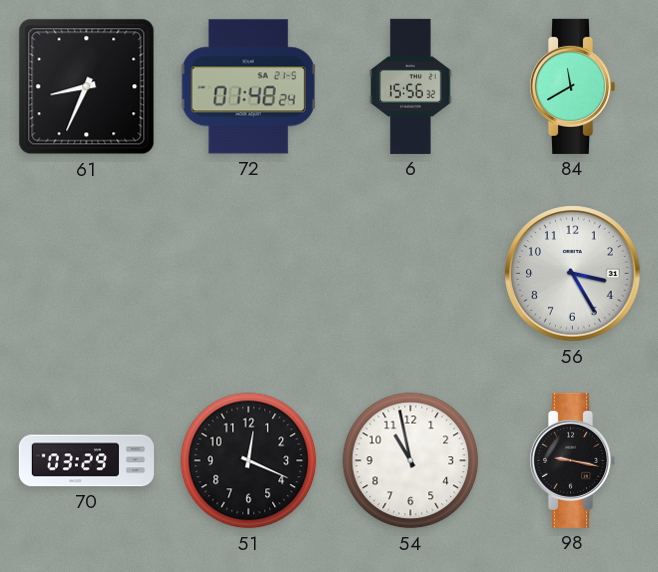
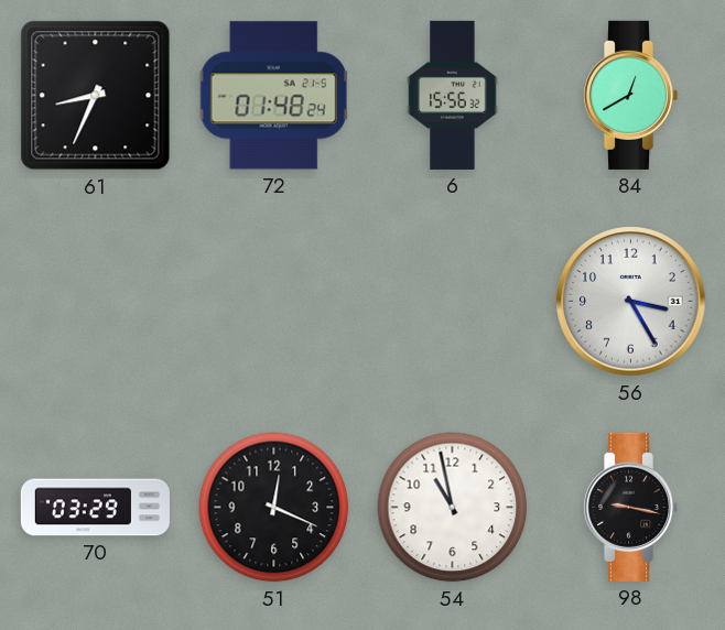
84: 11:40 -> 12:40
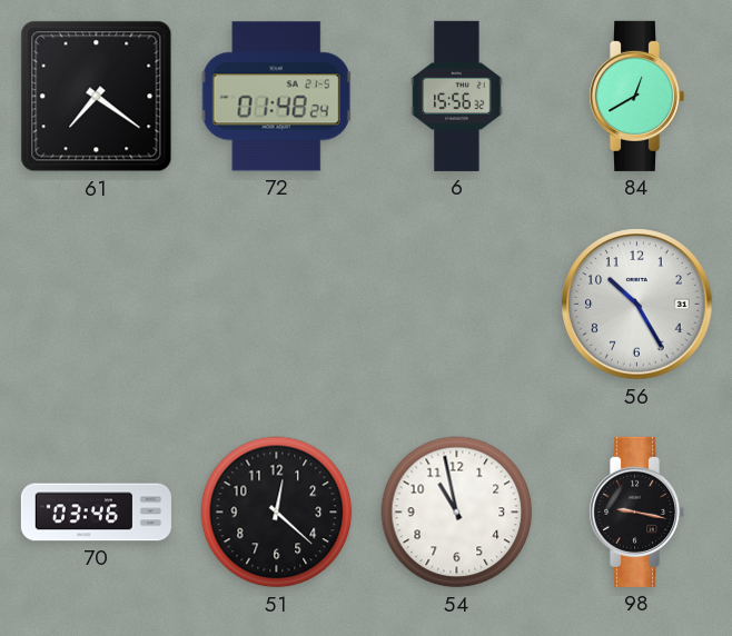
61: 8:34 -> 7:21
56: 3:25 -> 10:25
70: 03:29 -> 03:46
51: 12:19 -> 12:22
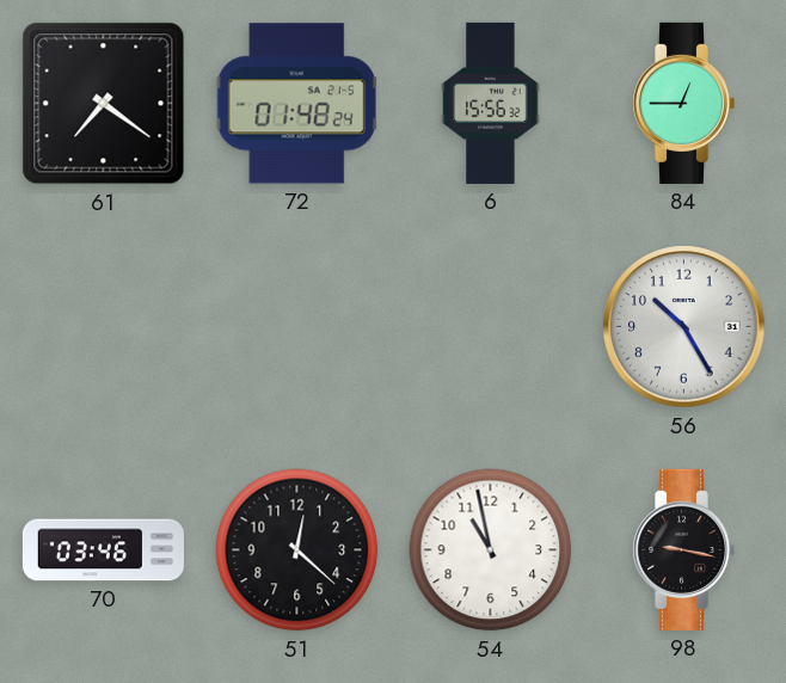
84: 12:40 -> 12:45
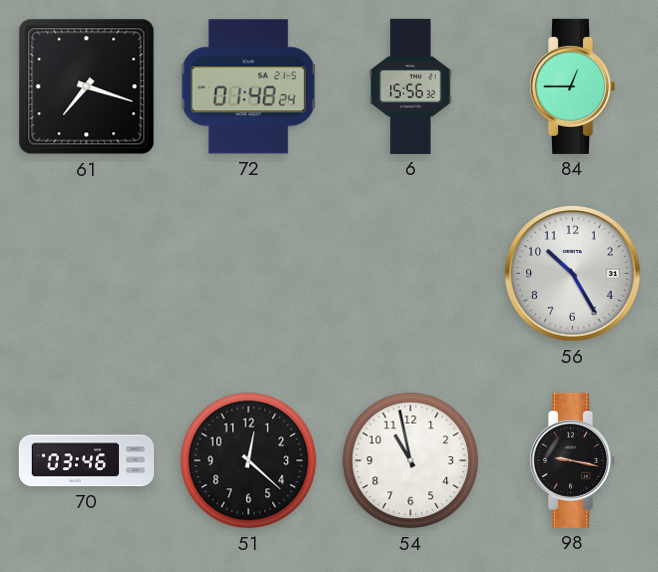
61: 7:21 -> 7:18
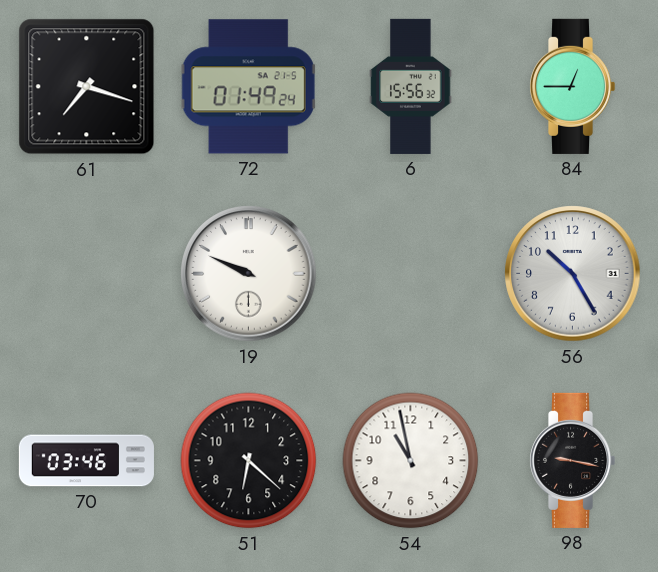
72: 01:48 -> 01:49
19: none -> 9:49
51: 12:22 -> 6:22
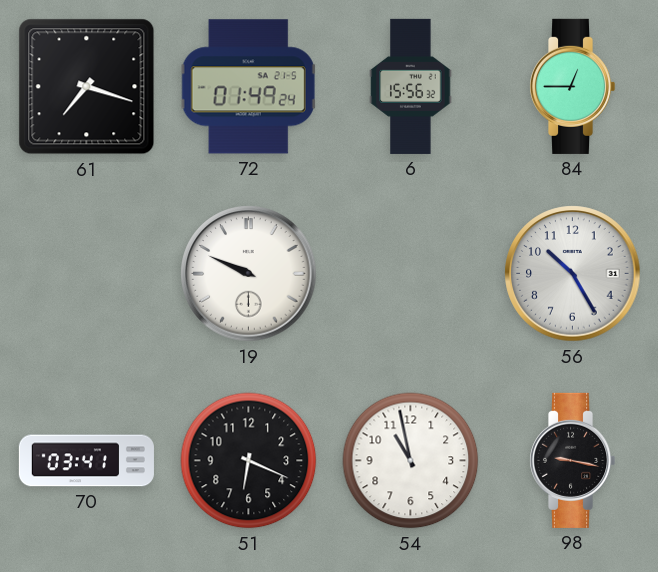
70: 03:46 -> 03:41
51: 6:22 -> 6:19
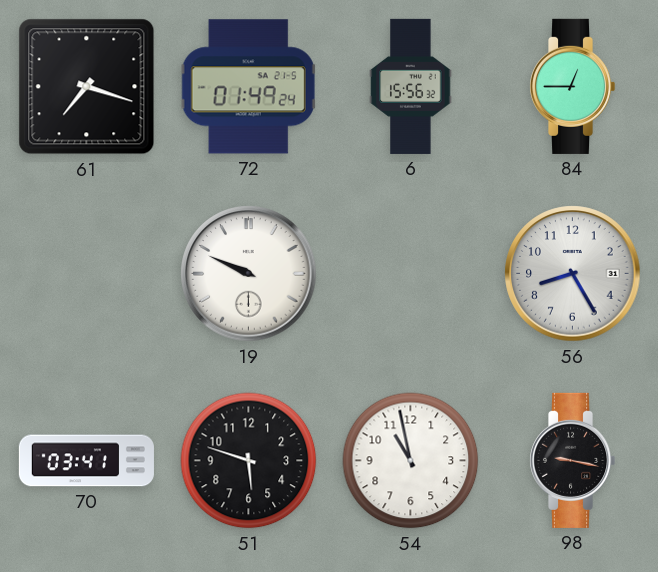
56: 10:25 -> 8:25
51: 6:19 -> 5:48
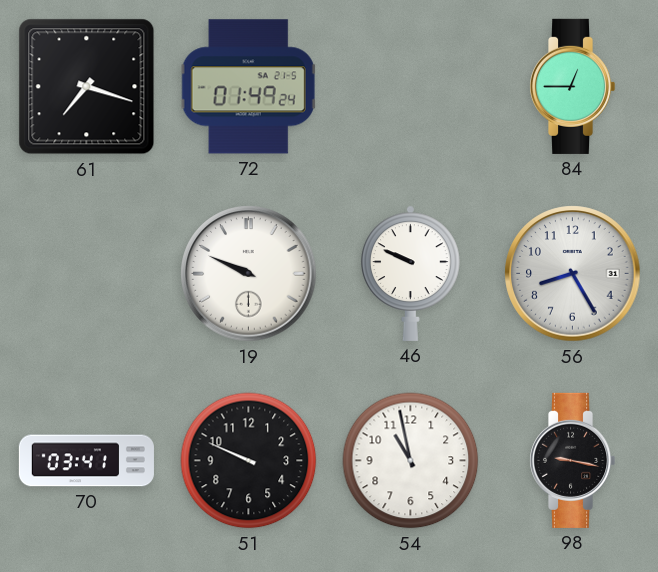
6: 15:56 -> none
46: none -> 9:49
51: 5:48 -> 9:49
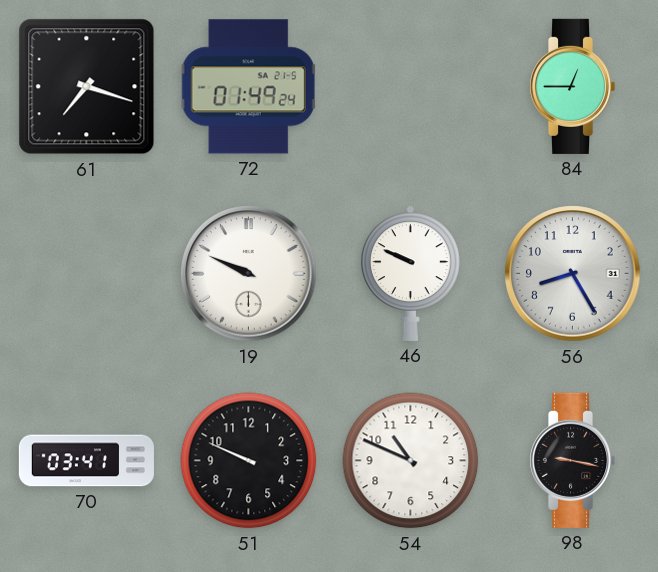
54: 10:58 -> 10:49
